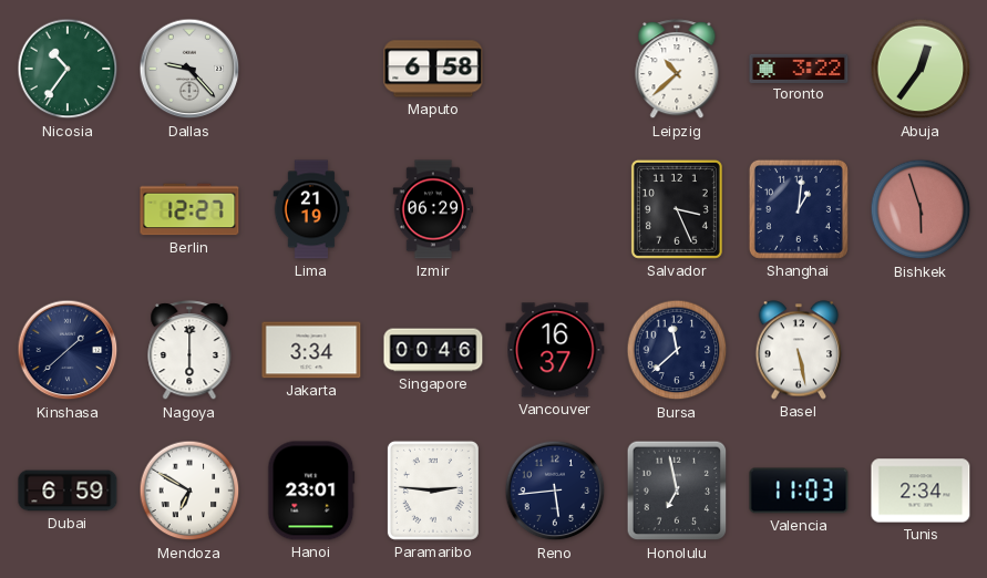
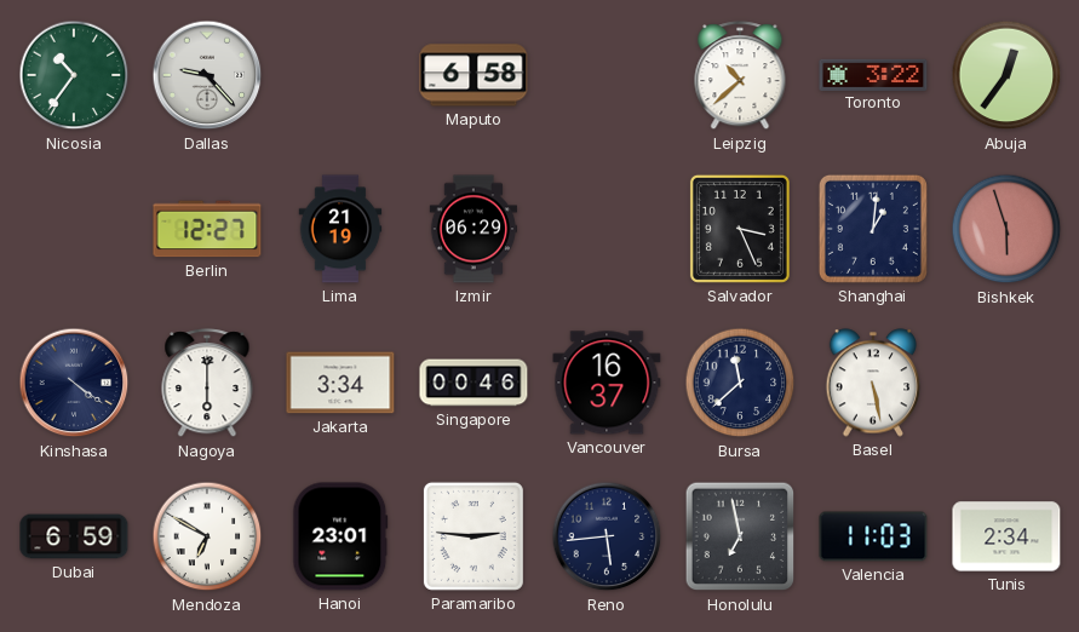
Kinshasa: 1:38 -> 4:21
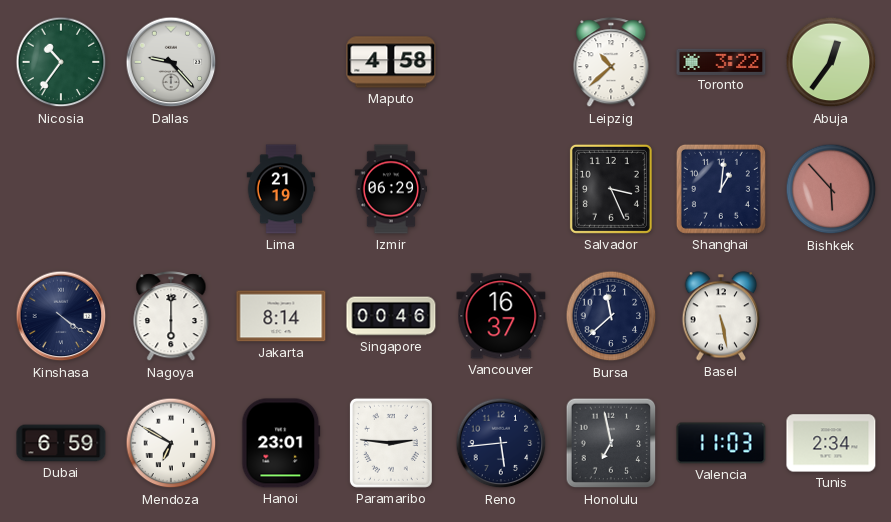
Maputo: 6:58 -> 4:58
Berlin: 12:27 -> none
Bishkek: 5:57 -> 5:53
Jakarta: 3:34 -> 8:14
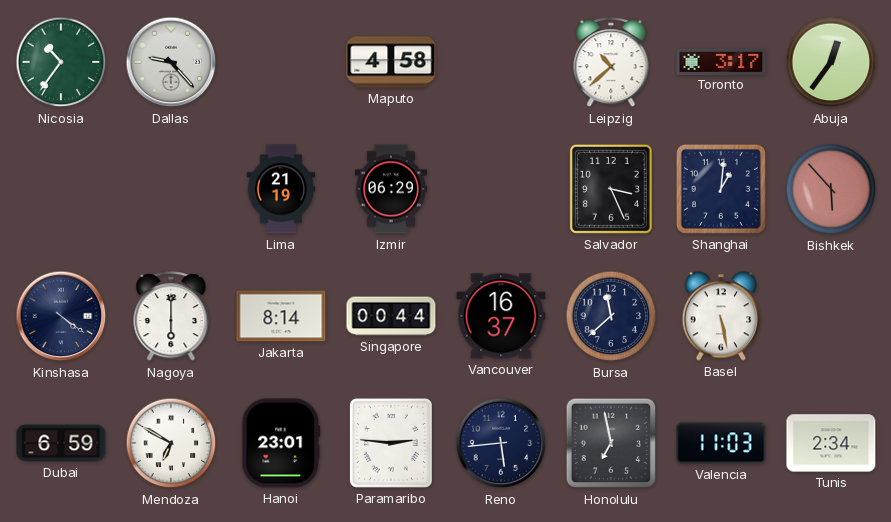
Toronto: 3:22 -> 3:17
Singapore: 00:46 -> 00:44
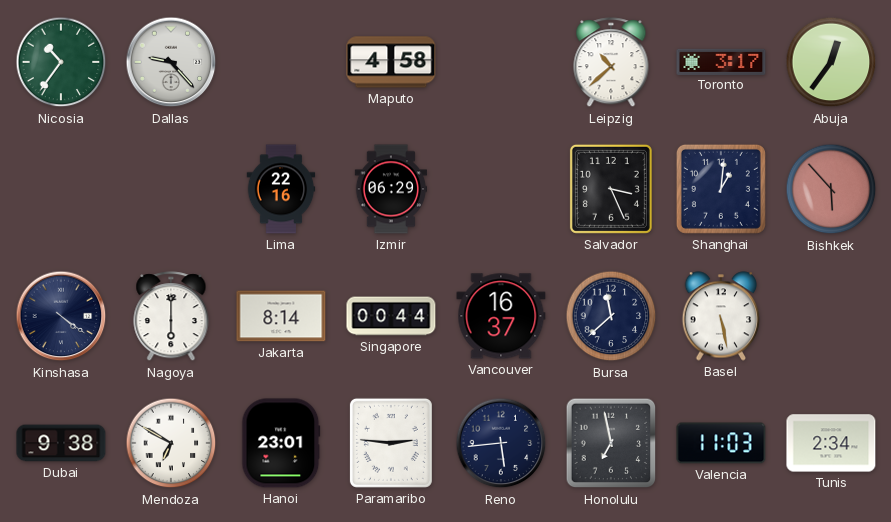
Lima: 21:19 -> 22:16
Dubai: 6:59 -> 9:38
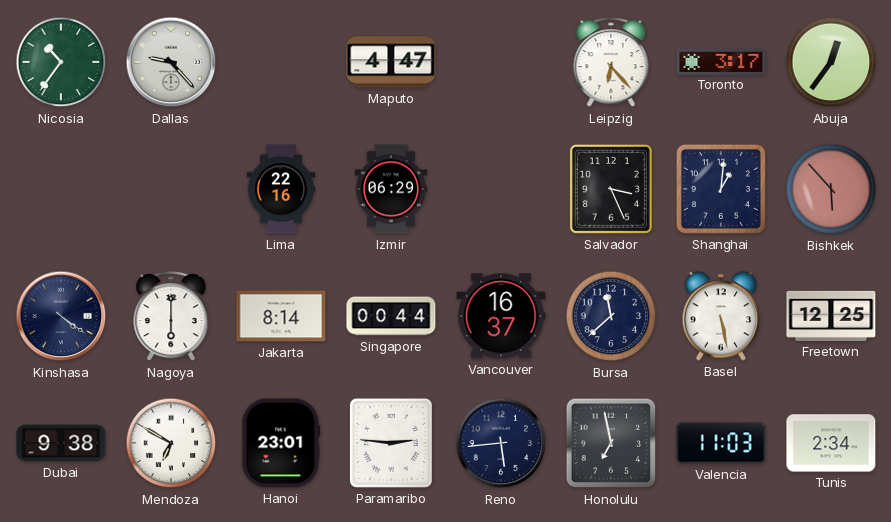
Maputo: 4:58 -> 4:47
Leipzig: 10:38 -> 6:23
Freetown: none -> 12:25
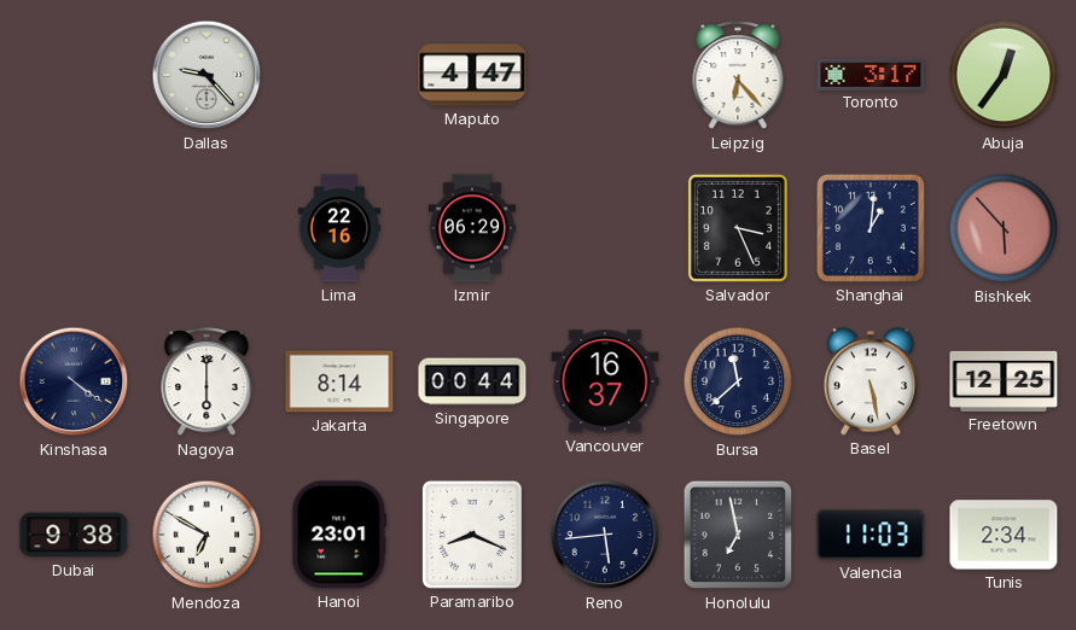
Nicosia: 10:36 -> none
Paramaribo: 2:46 -> 8:19
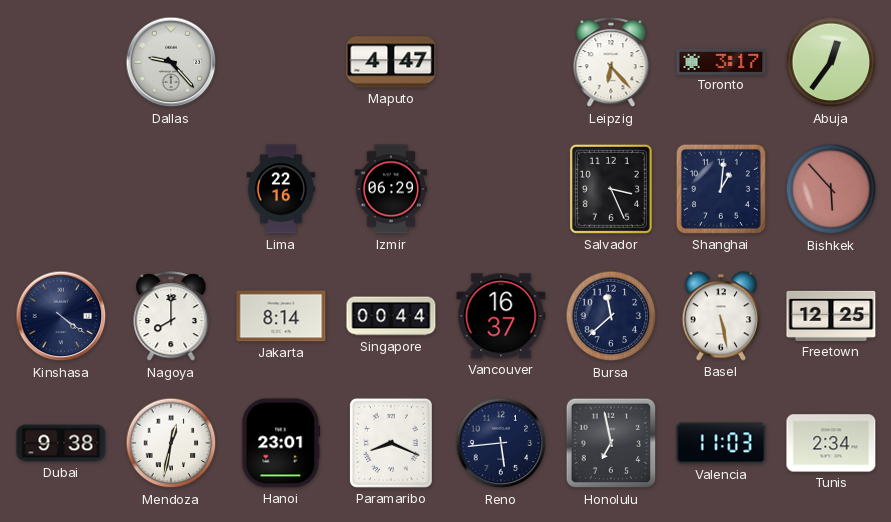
Nagoya: 6:00 -> 8:00
Mendoza: 6:50 -> 12:32
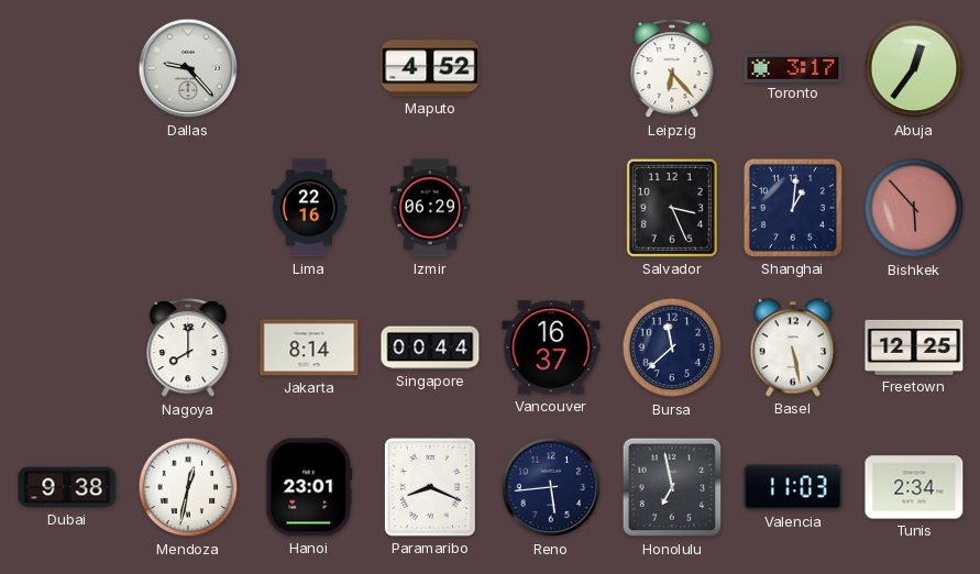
Maputo: 4:47 -> 4:52
Kinshasa: 4:21 -> none
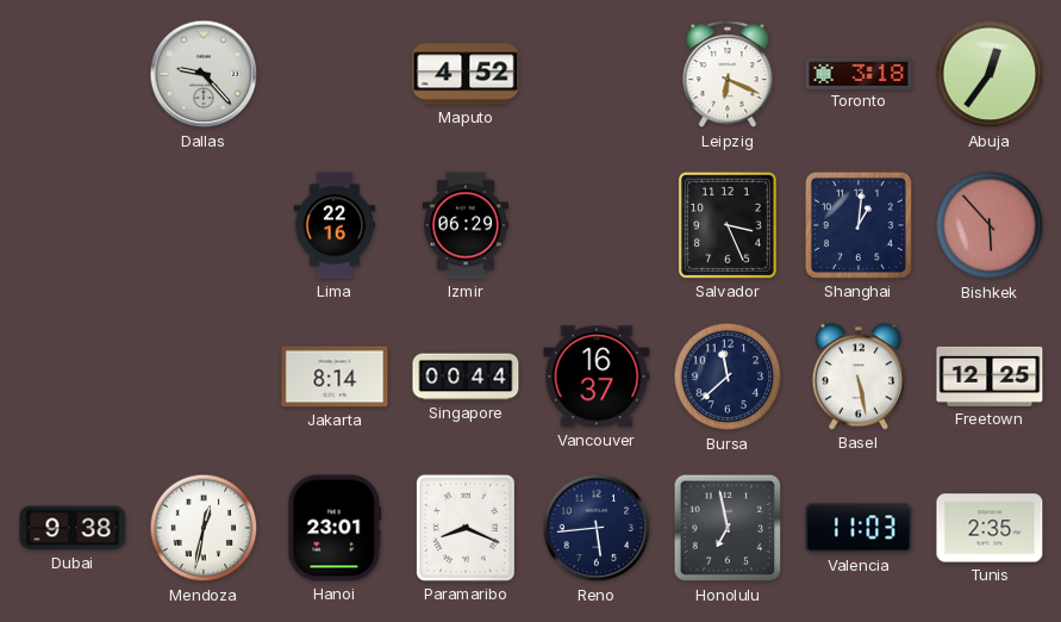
Leipzig: 6:23 -> 6:19
Toronto: 3:17 -> 3:18
Nagoya: 8:00 -> none
Tunis: 2:34 -> 2:35
